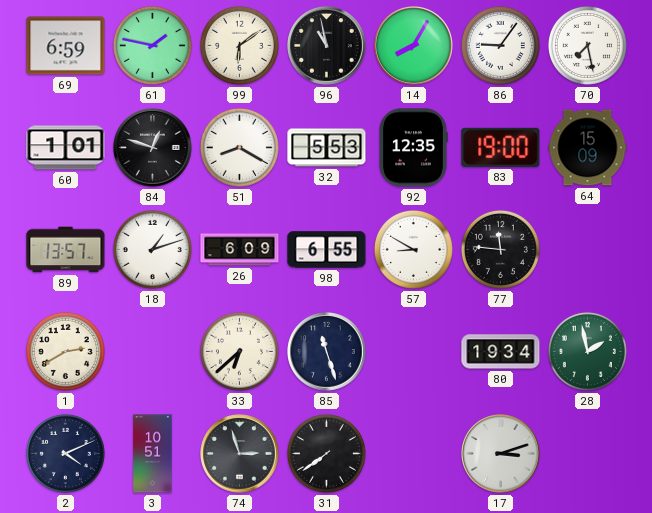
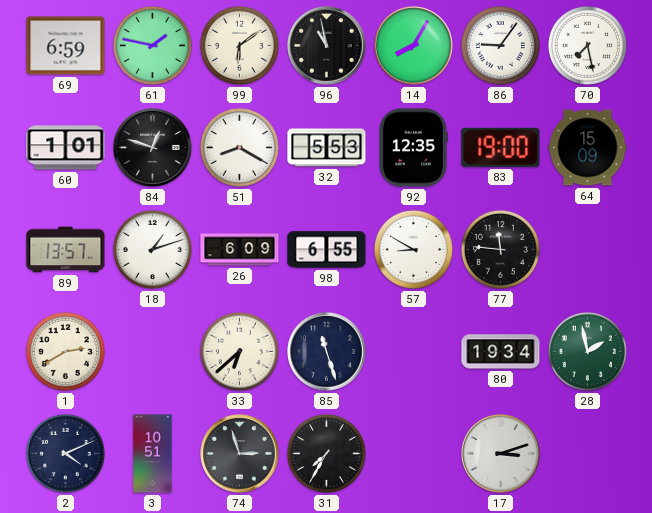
31: 7:39 -> 7:35
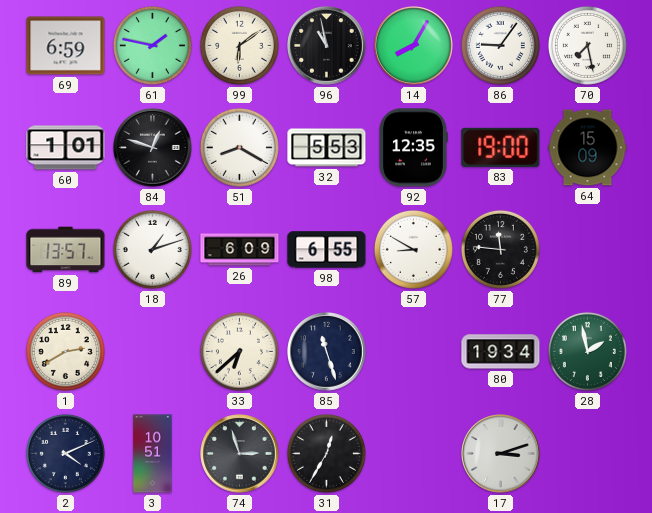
31: 7:35 -> 12:35
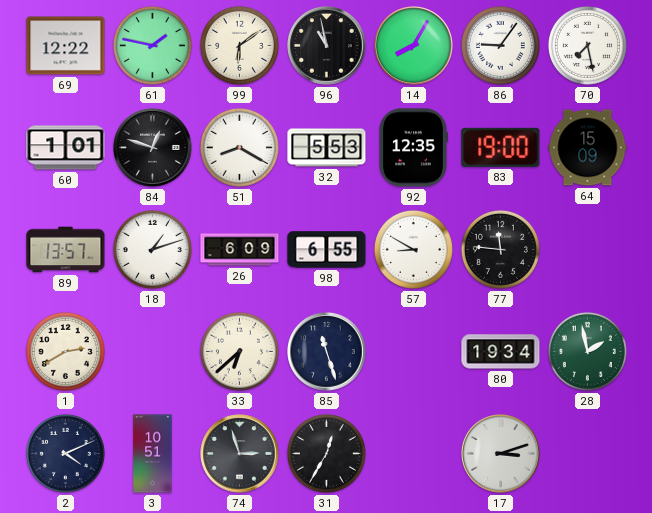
69: 6:59 -> 12:22
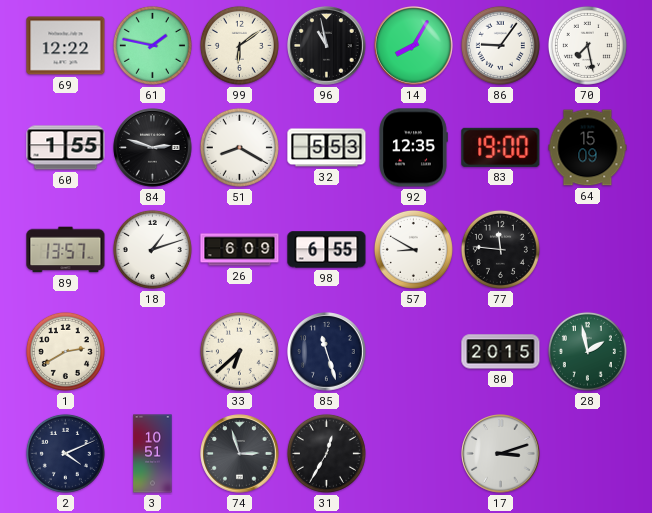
60: 1:01 -> 1:55
84: 12:48 -> 2:48
80: 19:34 -> 20:15
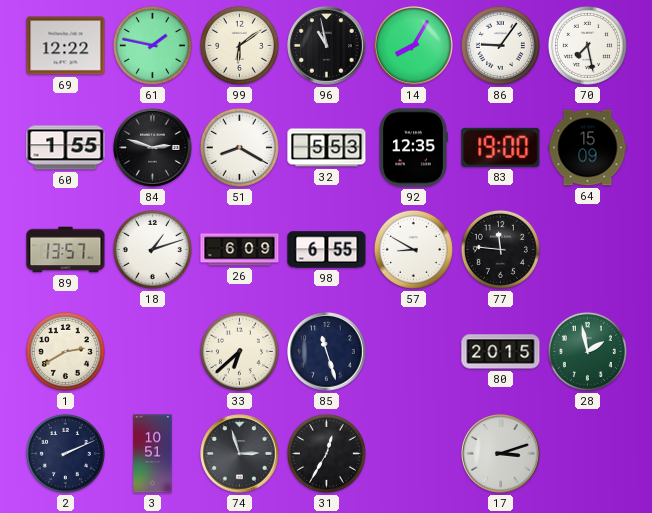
2: 4:11 -> 2:11
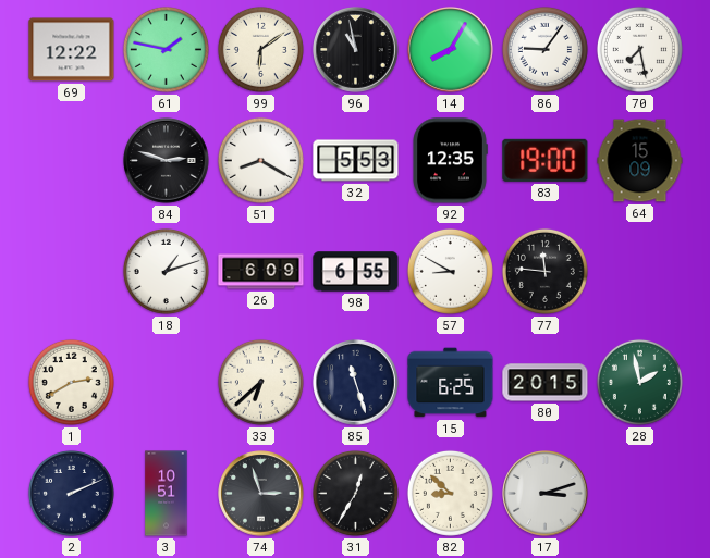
60: 1:55 -> none
89: 13:57 -> none
15: none -> 6:25
82: none -> 8:52
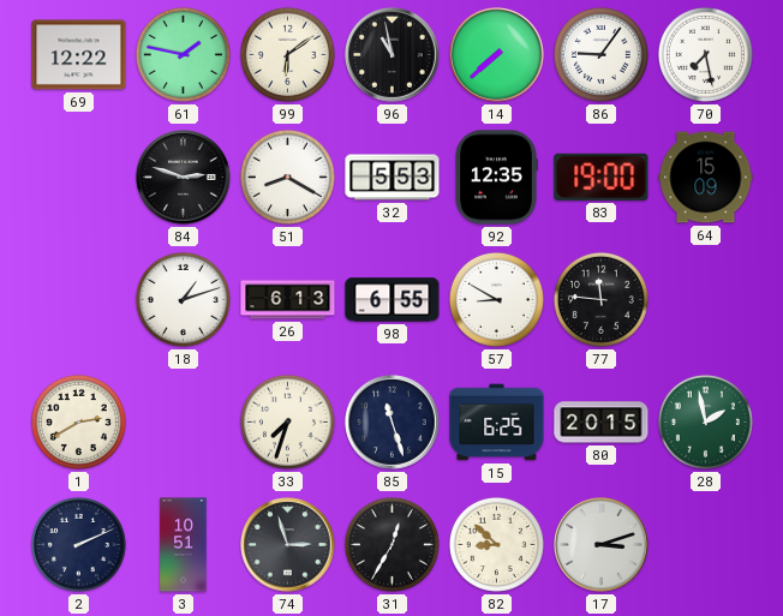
14: 8:05 -> 7:38
26: 6:09 -> 6:13
33: 6:38 -> 7:33
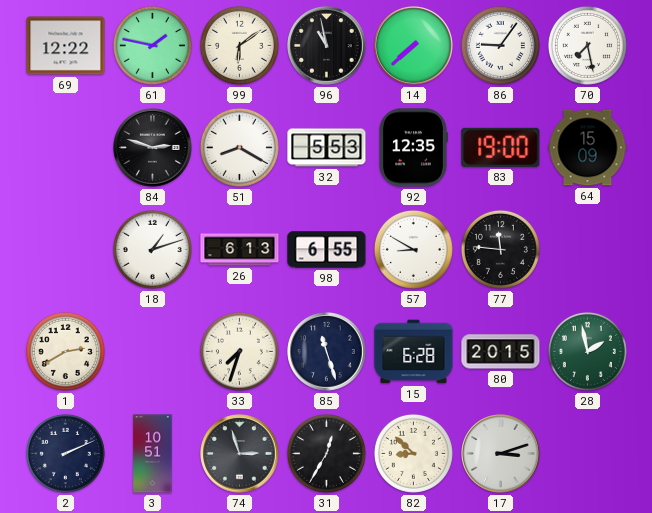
15: 6:25 -> 6:28
